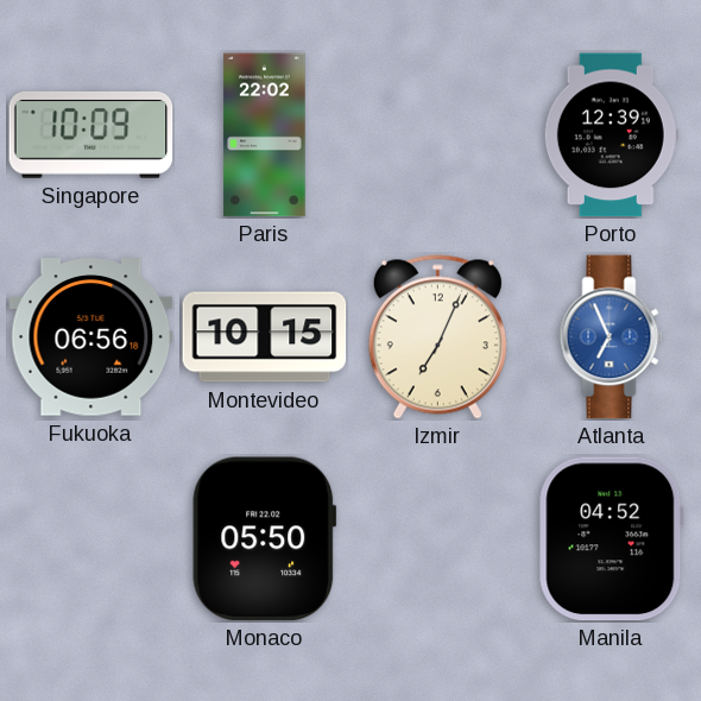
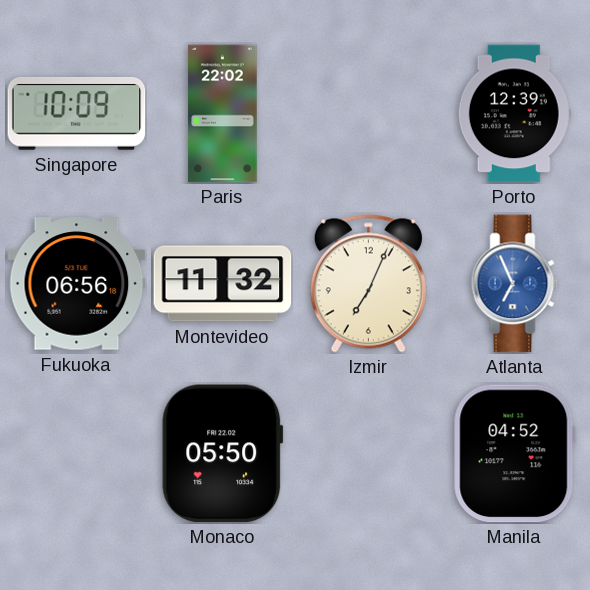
Montevideo: 10:15 -> 11:32
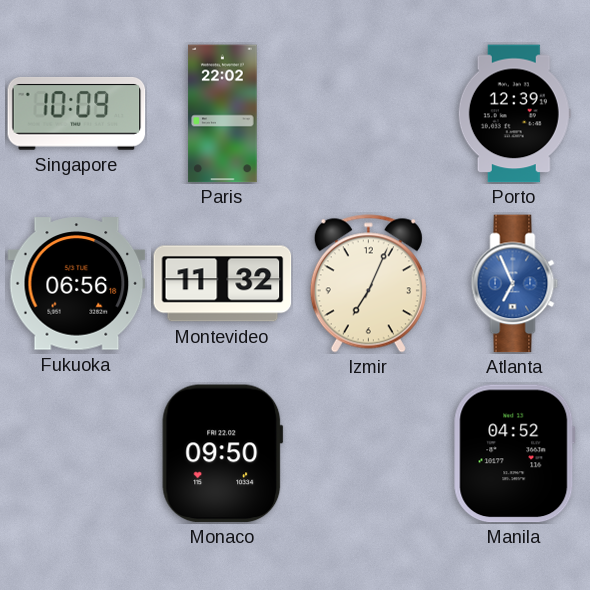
Monaco: 05:50 -> 09:50
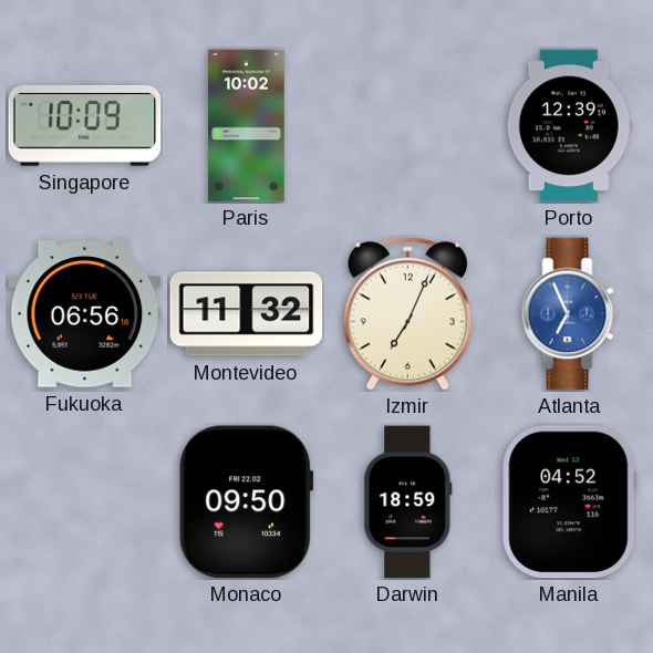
Paris: 22:02 -> 10:02
Darwin: none -> 18:59
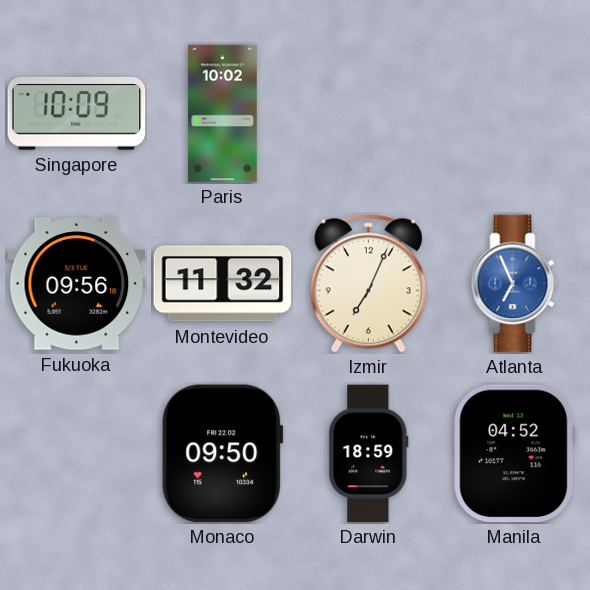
Porto: 12:39 -> none
Fukuoka: 06:56 -> 09:56
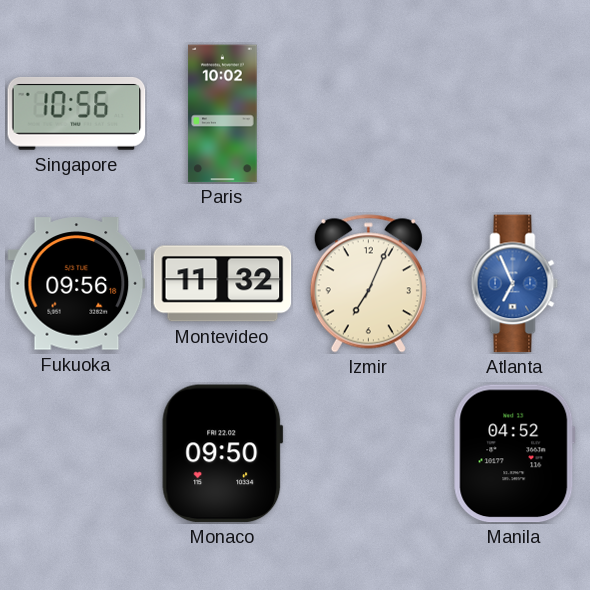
Singapore: 10:09 -> 10:56
Darwin: 18:59 -> none
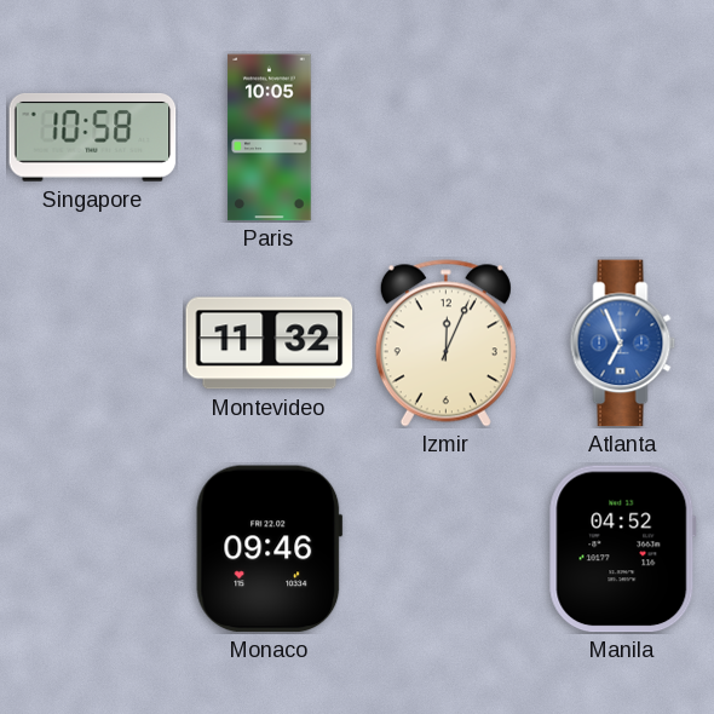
Singapore: 10:56 -> 10:58
Paris: 10:02 -> 10:05
Fukuoka: 09:56 -> none
Izmir: 7:04 -> 12:04
Monaco: 09:50 -> 09:46
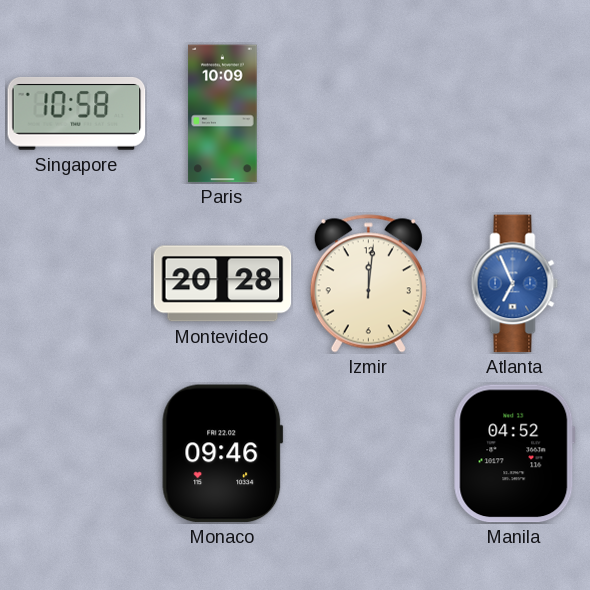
Paris: 10:05 -> 10:09
Montevideo: 11:32 -> 20:28
Izmir: 12:04 -> 12:01
